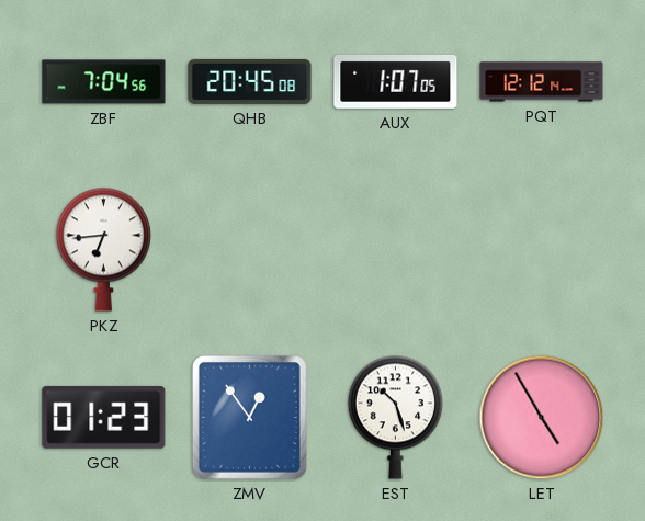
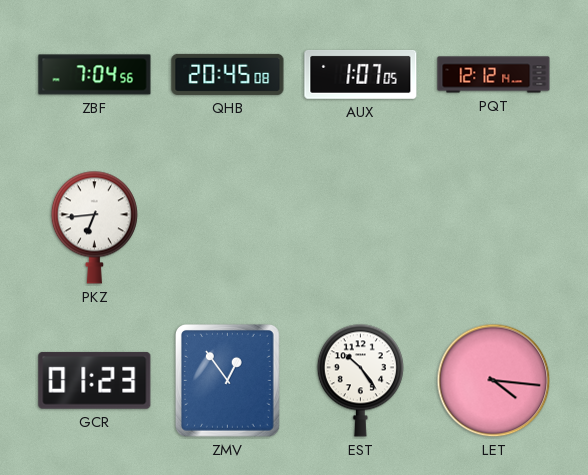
EST: 10:27 -> 10:24
LET: 4:55 -> 4:16
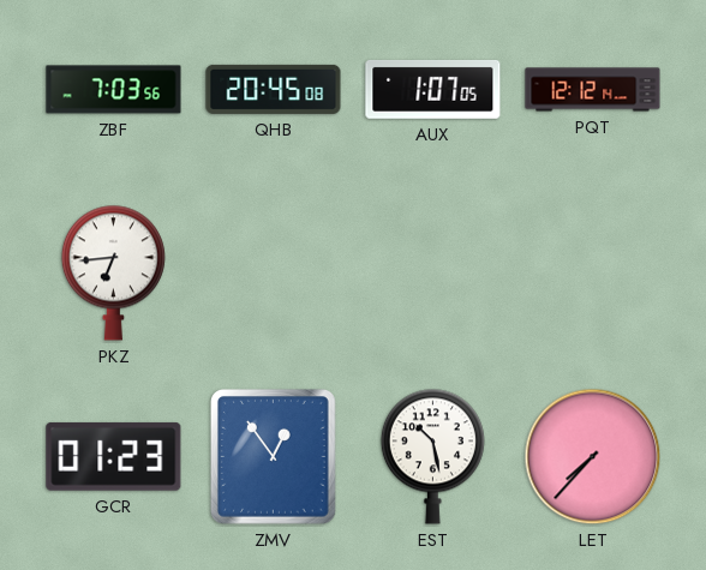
ZBF: 7:04 -> 7:03
EST: 10:24 -> 10:28
LET: 4:16 -> 7:37
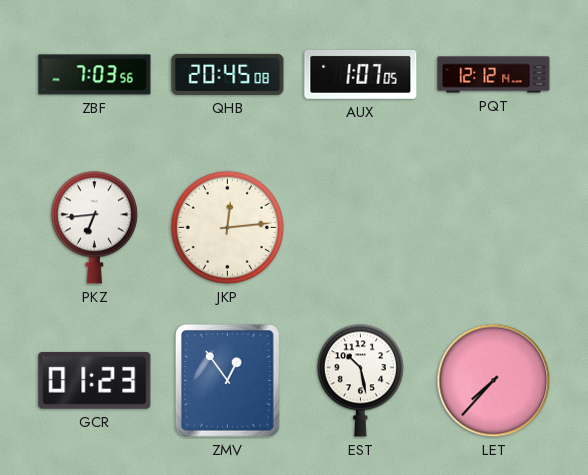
JKP: none -> 12:14
